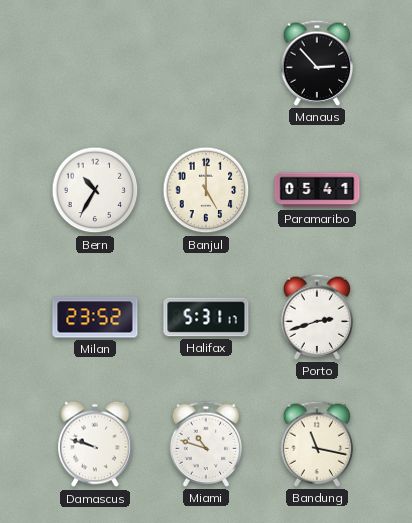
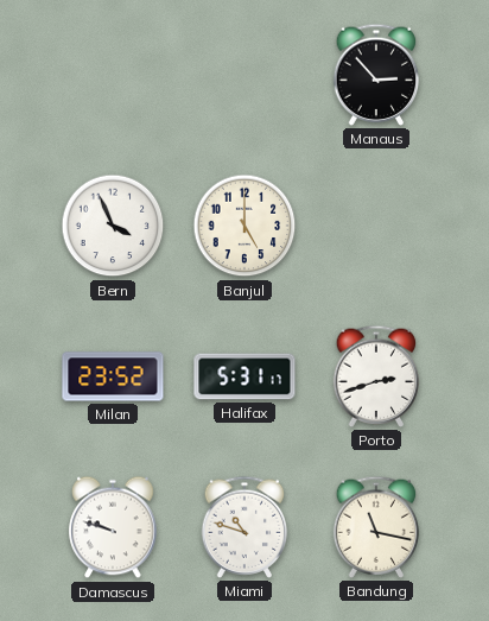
Bern: 10:35 -> 3:56
Paramaribo: 05:41 -> none
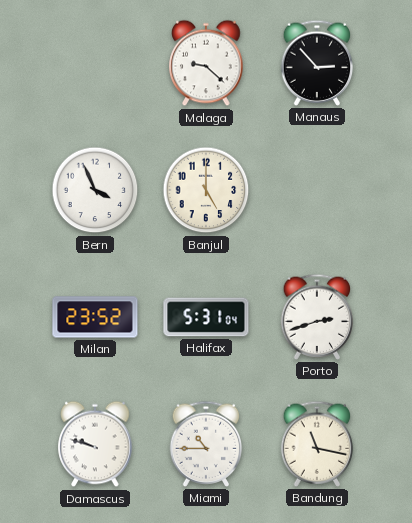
Malaga: none -> 9:22
Halifax: 5:31:17 -> 5:31:04
Miami: 10:48 -> 10:45
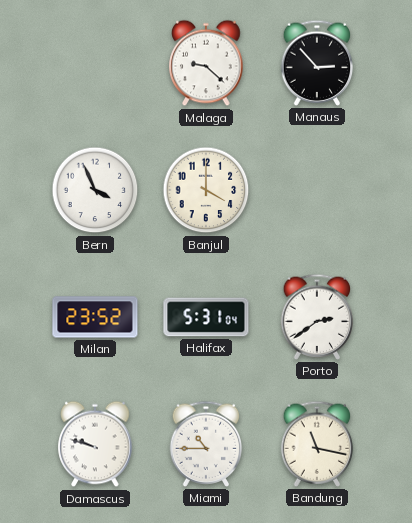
Banjul: 5:00 -> 4:00
Porto: 2:42 -> 2:39
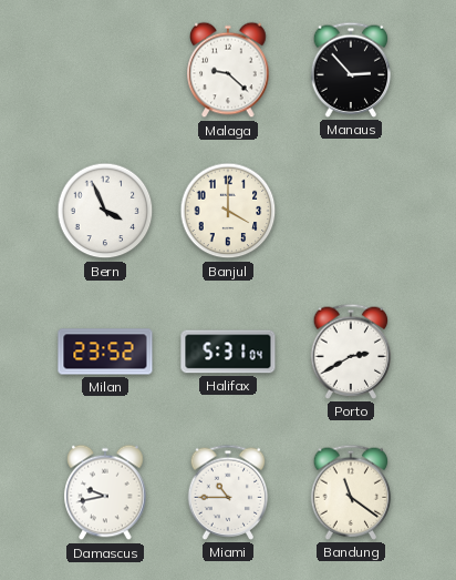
Porto: 2:39 -> 2:40
Damascus: 9:48 -> 9:43
Bandung: 11:17 -> 11:21
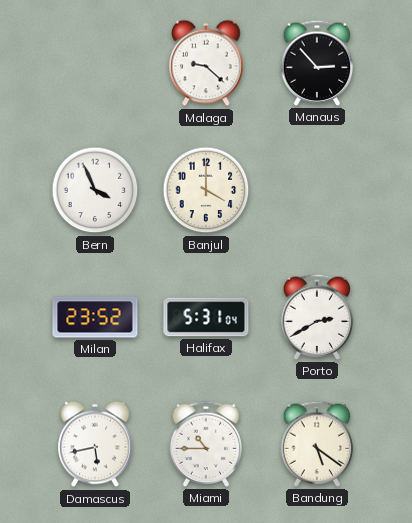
Damascus: 9:43 -> 5:43
Bandung: 11:21 -> 5:21
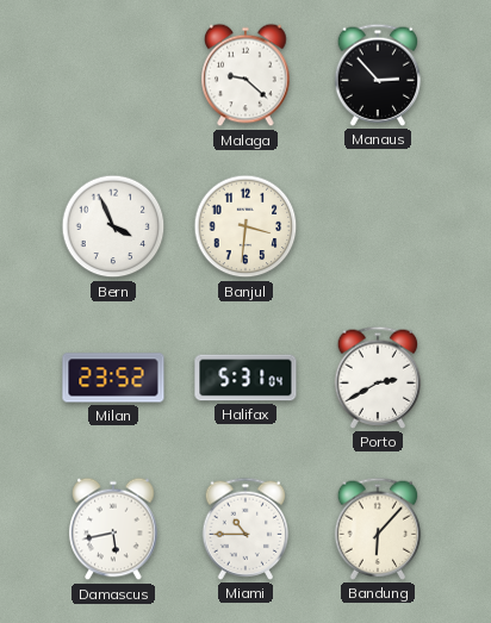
Banjul: 4:00 -> 3:31
Bandung: 5:21 -> 6:07
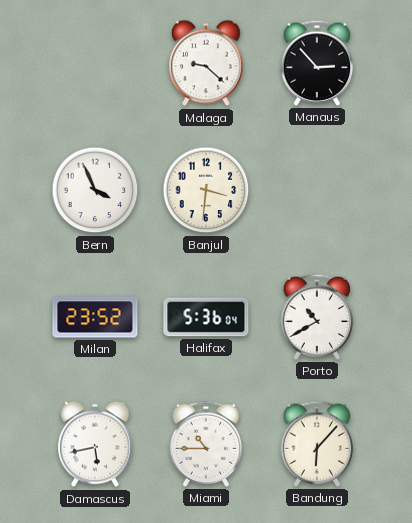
Halifax: 5:31 -> 5:36
Porto: 2:40 -> 10:40
